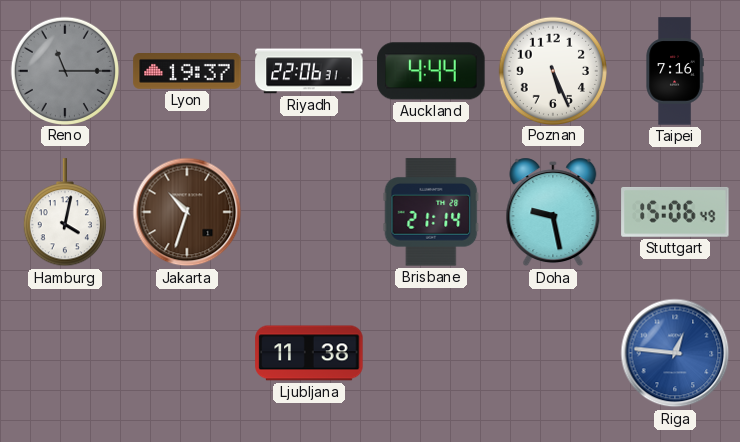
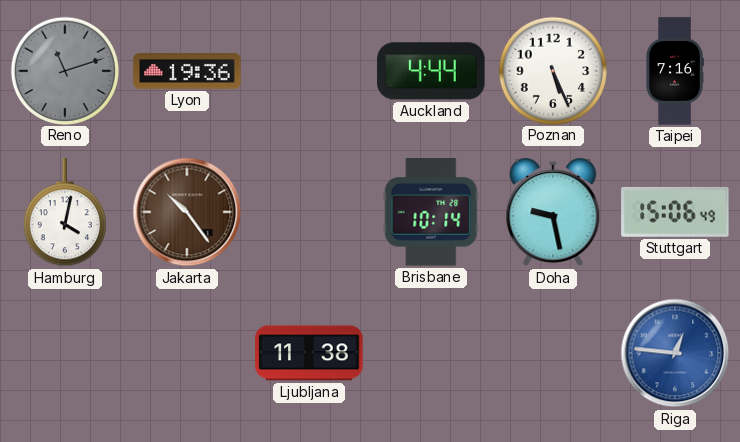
Reno: 11:15 -> 11:12
Lyon: 19:37 -> 19:36
Riyadh: 22:06 -> none
Jakarta: 10:33 -> 10:24
Brisbane: 21:14 -> 10:14
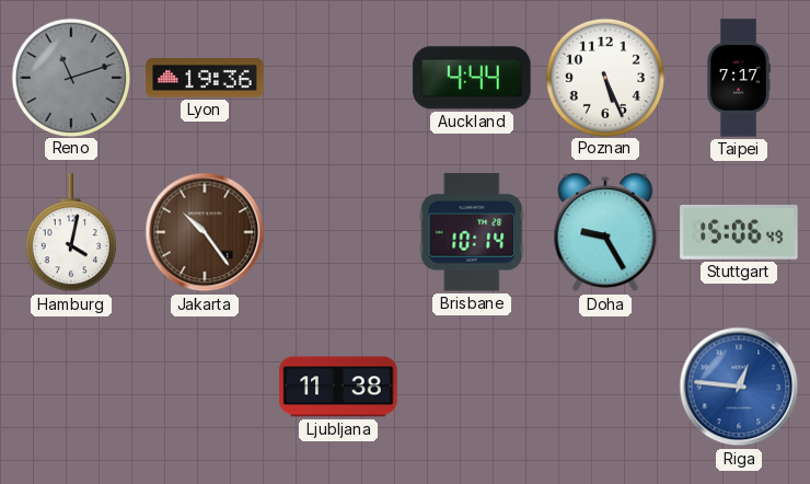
Taipei: 7:16 -> 7:17
Doha: 9:28 -> 9:25
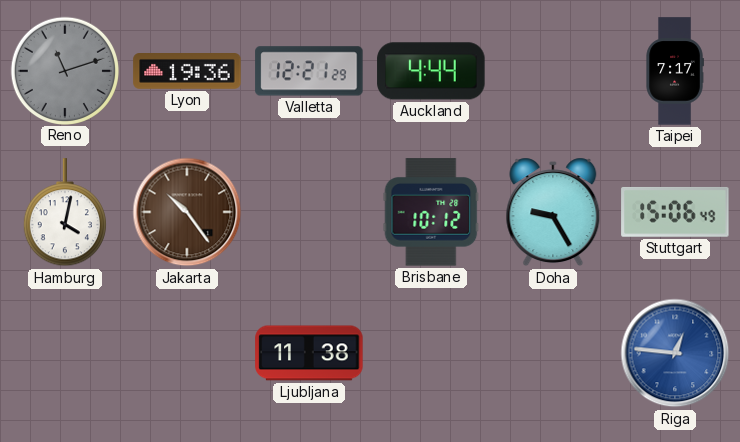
Valletta: none -> 12:21
Poznan: 5:26 -> none
Brisbane: 10:14 -> 10:12
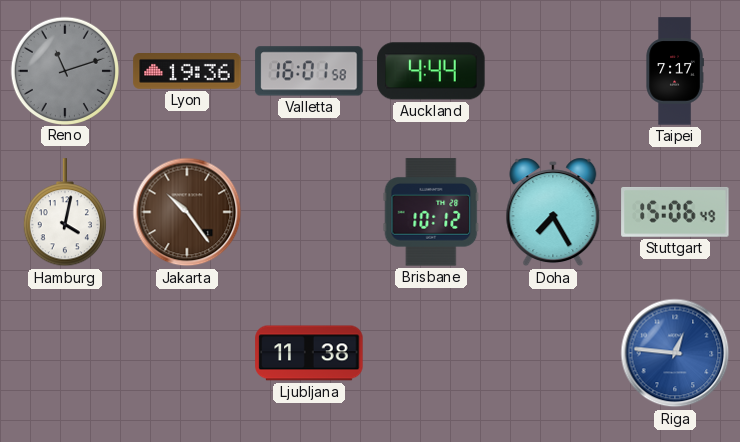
Valletta: 12:21 -> 16:01
Doha: 9:25 -> 7:25
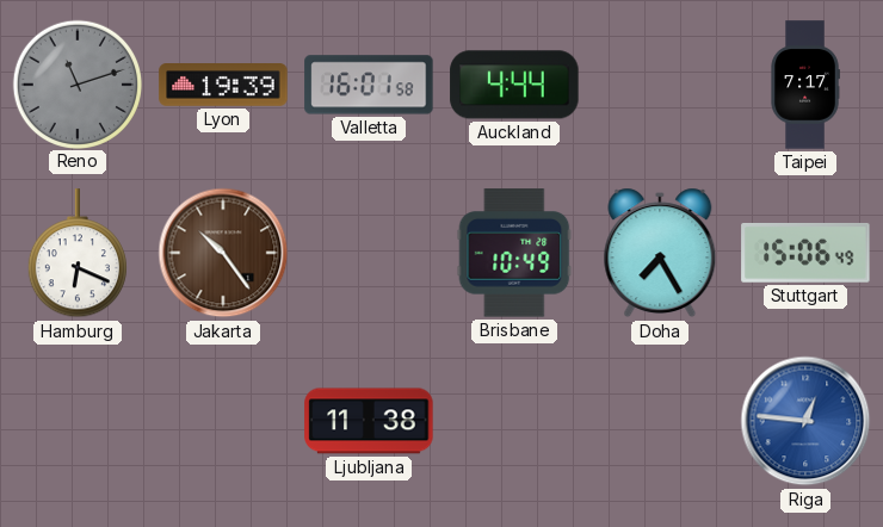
Lyon: 19:36 -> 19:39
Hamburg: 4:02 -> 6:19
Brisbane: 10:12 -> 10:49
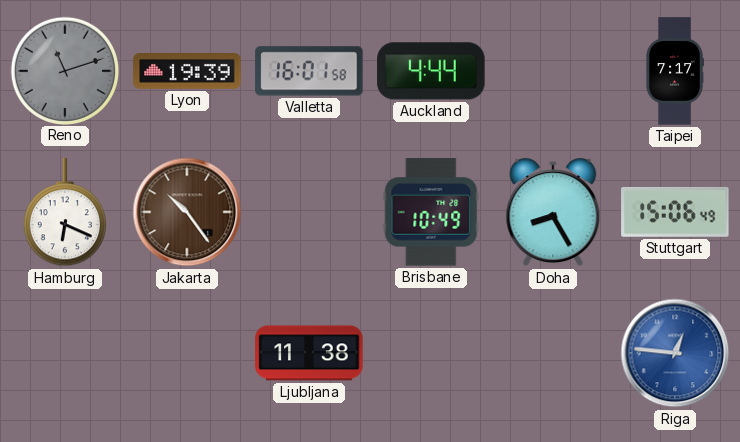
Doha: 7:25 -> 8:25
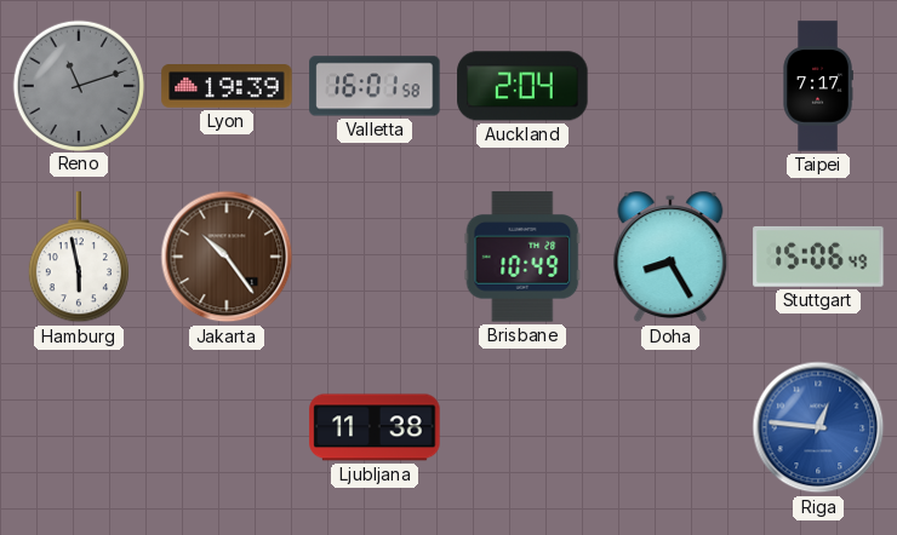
Auckland: 4:44 -> 2:04
Hamburg: 6:19 -> 5:58
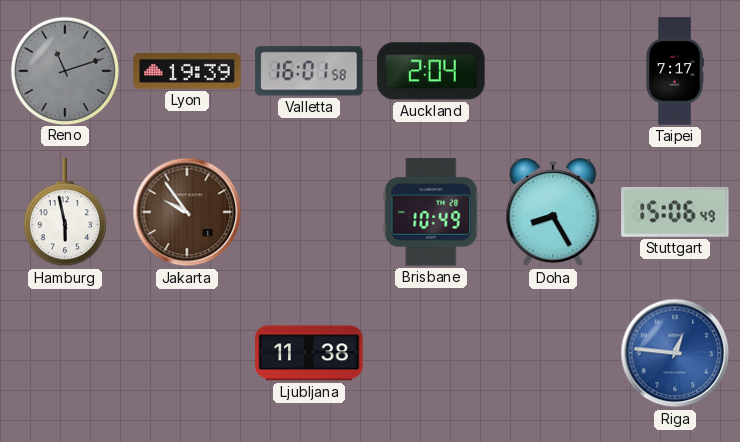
Jakarta: 10:24 -> 9:54
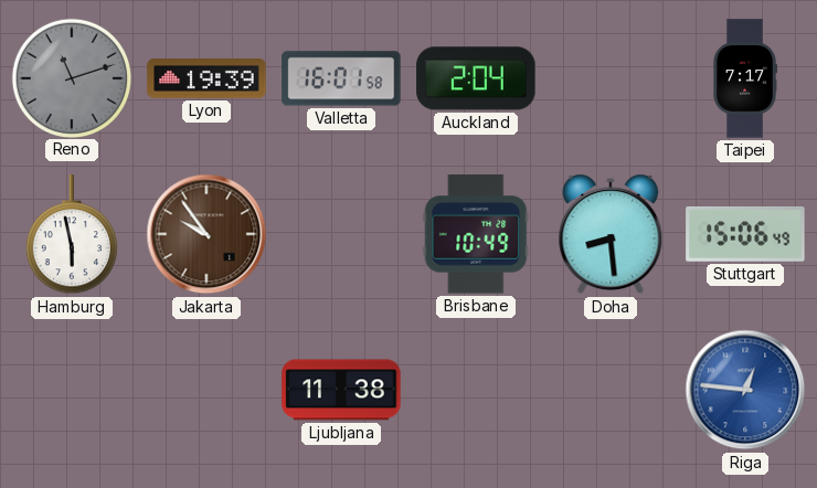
Doha: 8:25 -> 8:29
